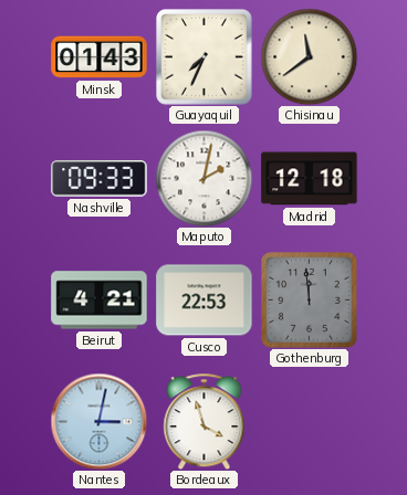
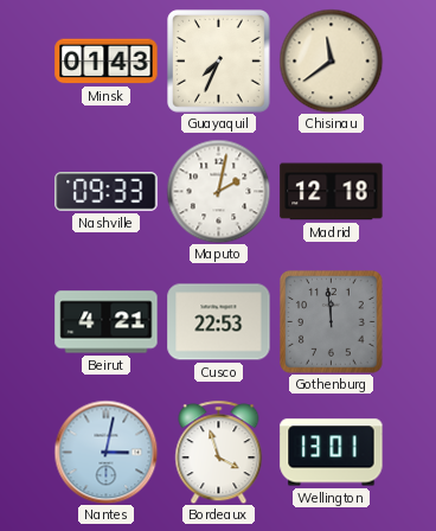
Wellington: none -> 13:01
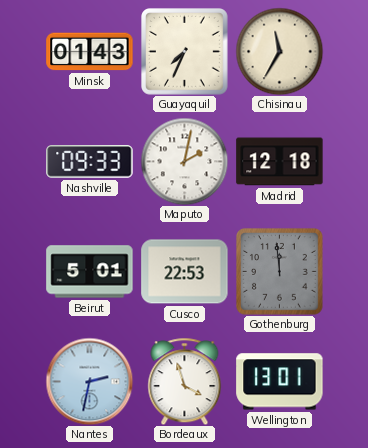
Chisinau: 11:39 -> 11:35
Beirut: 4:21 -> 5:01
Nantes: 3:02 -> 2:32
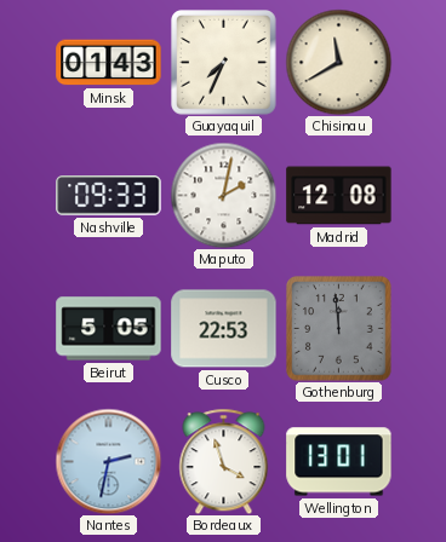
Chisinau: 11:35 -> 11:40
Madrid: 12:18 -> 12:08
Beirut: 5:01 -> 5:05
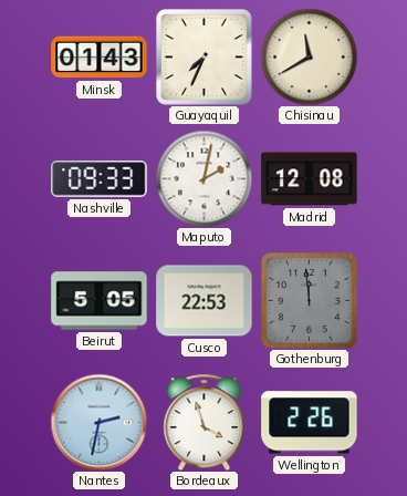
Wellington: 13:01 -> 2:26
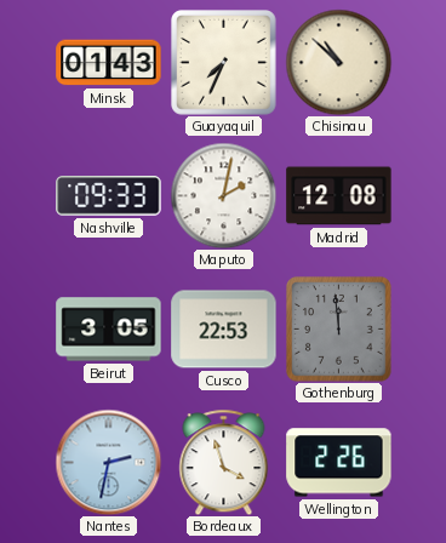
Chisinau: 11:40 -> 10:52
Beirut: 5:05 -> 3:05
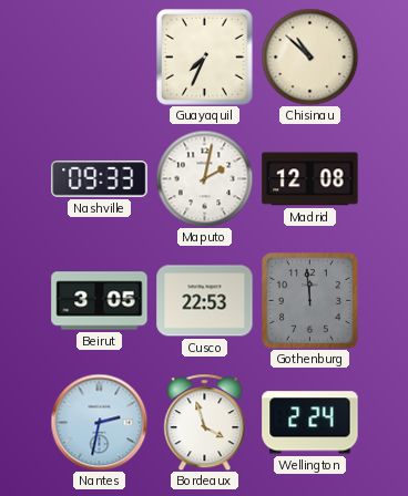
Minsk: 01:43 -> none
Wellington: 2:26 -> 2:24
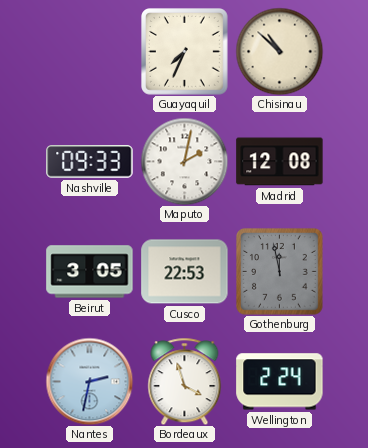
Gothenburg: 11:59 -> 11:58
